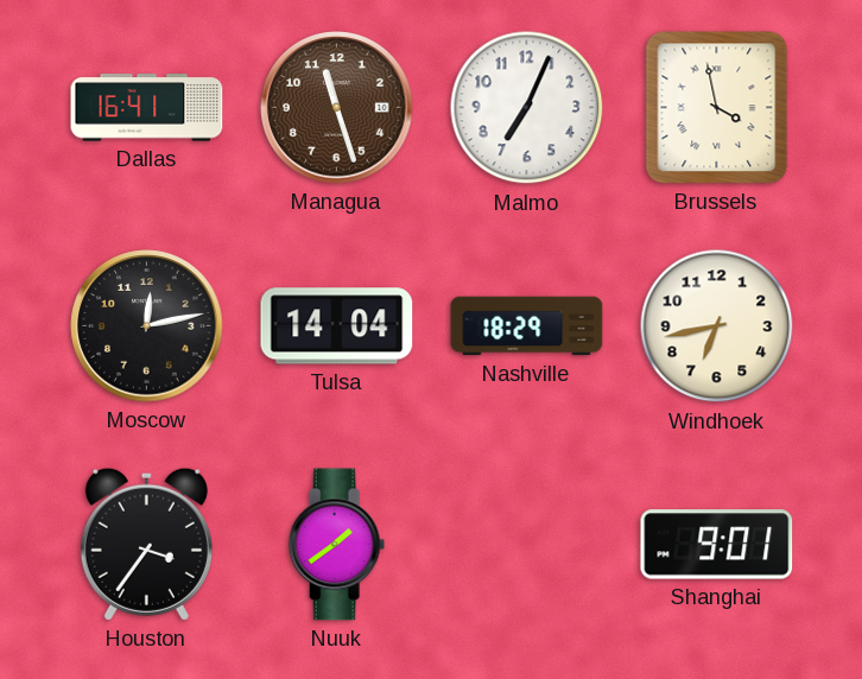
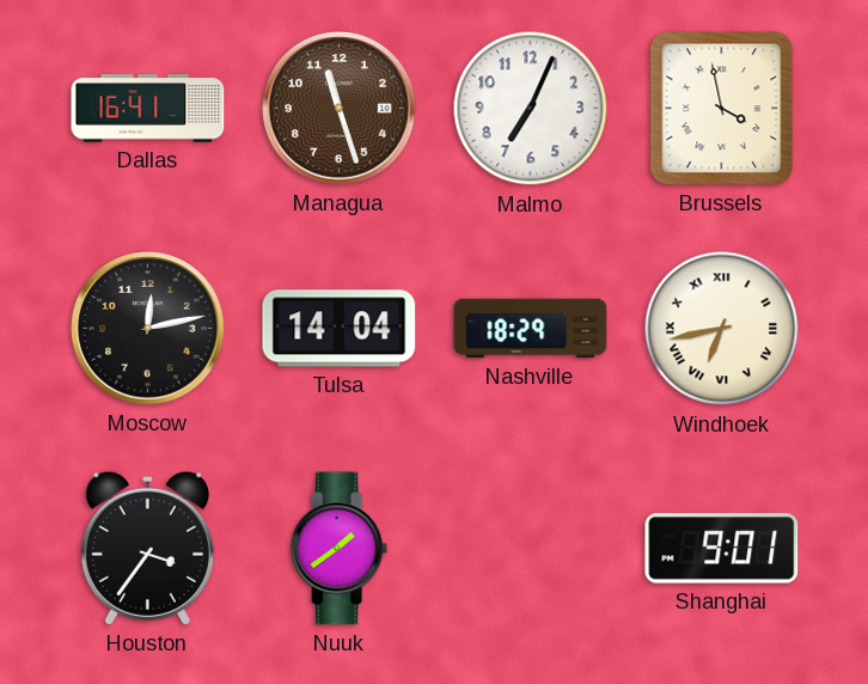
Windhoek numerals: Arabic -> Roman
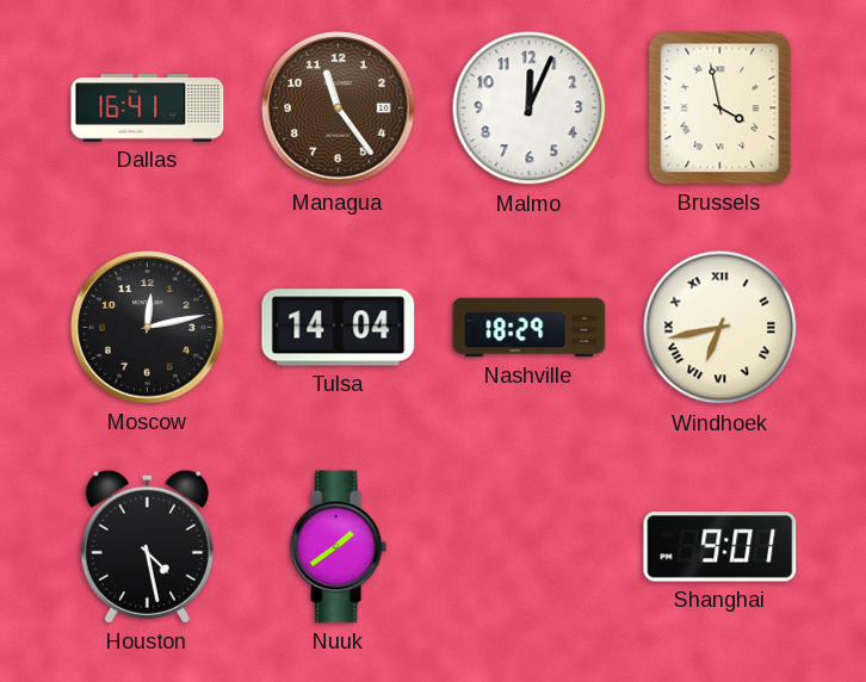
Managua: 11:27 -> 11:24
Malmo: 7:04 -> 12:04
Houston: 3:36 -> 4:28
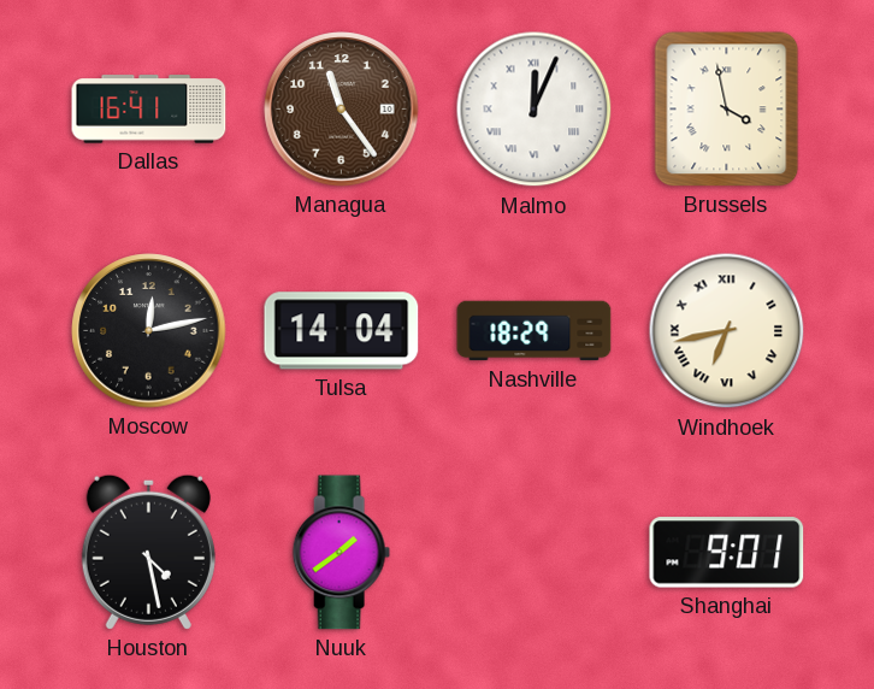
Malmo numerals: Arabic -> Roman
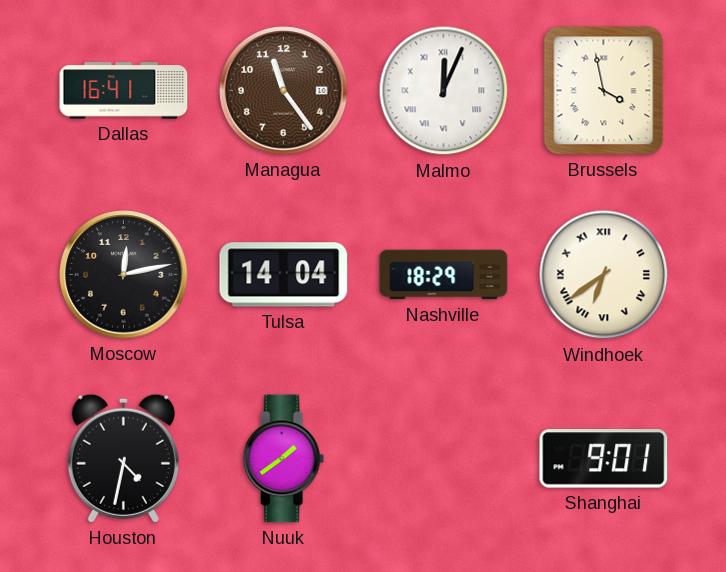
Windhoek: 6:43 -> 6:39
Houston: 4:28 -> 4:32
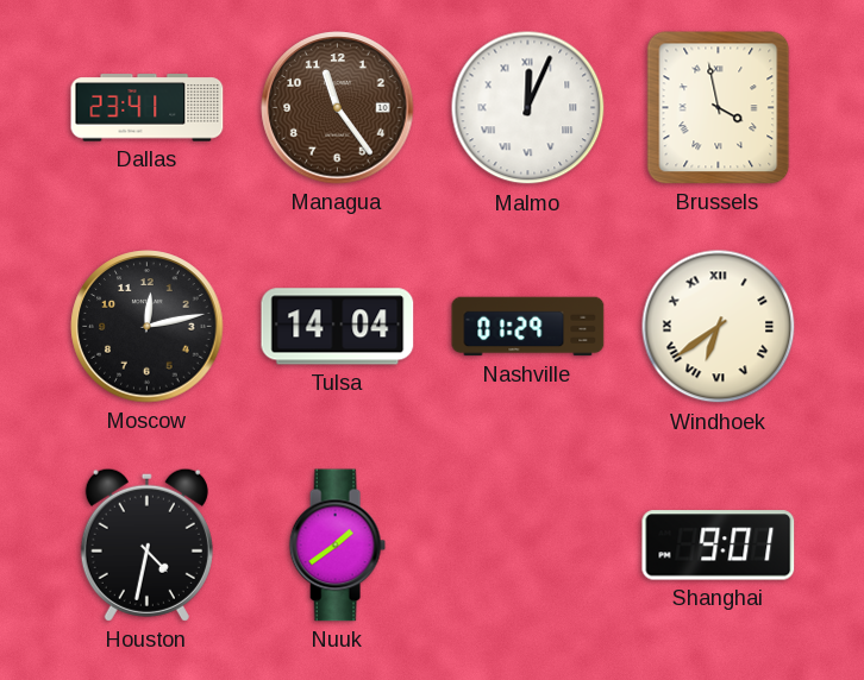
Dallas: 16:41 -> 23:41
Nashville: 18:29 -> 01:29
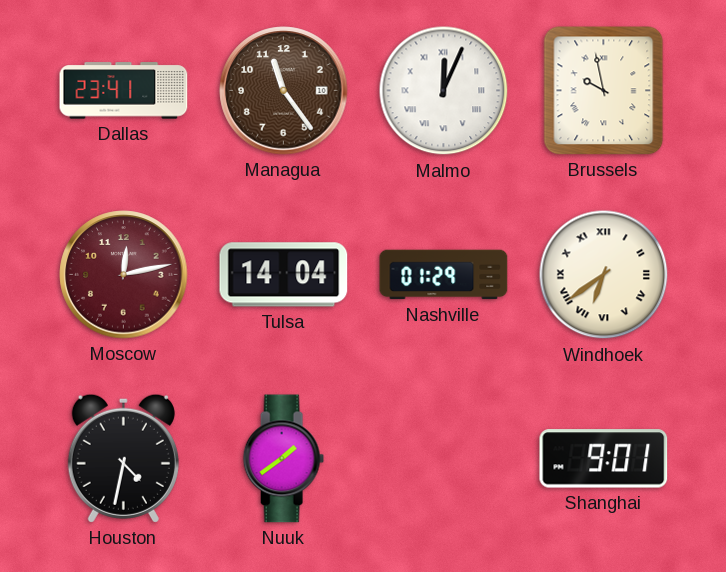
Brussels: 3:58 -> 9:58
Moscow dial: black -> burgundy
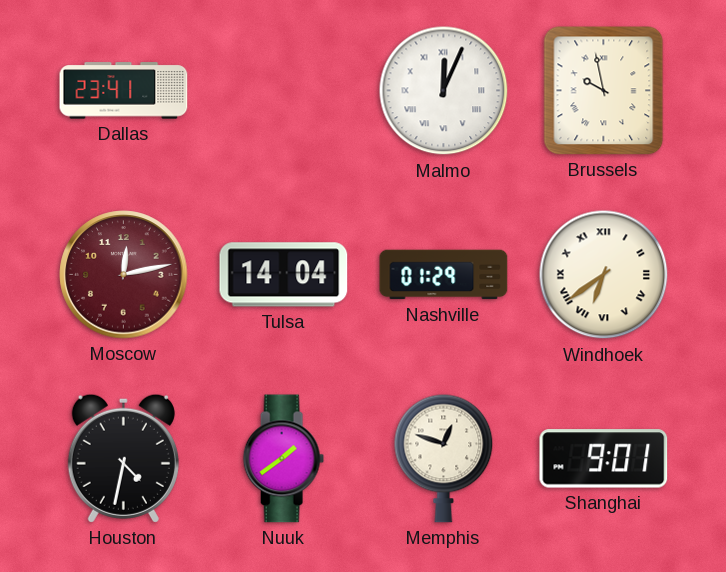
Managua: 11:24 -> none
Memphis: none -> 12:48
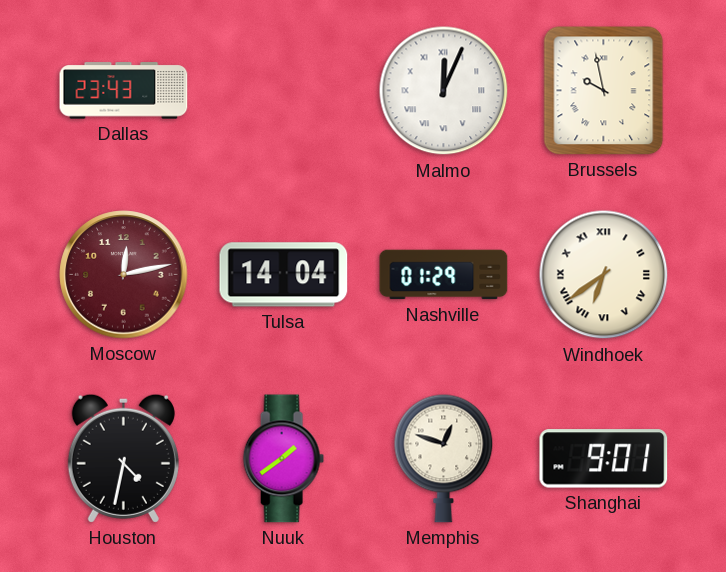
Dallas: 23:41 -> 23:43
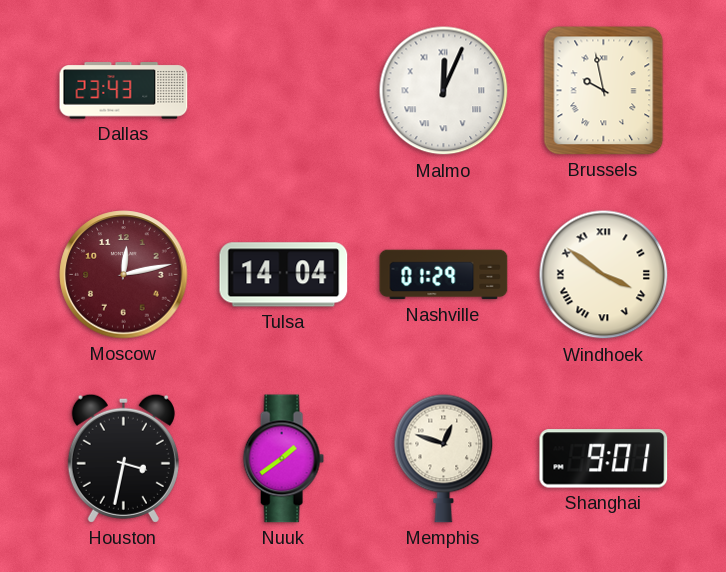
Windhoek: 6:39 -> 3:51
Houston: 4:32 -> 3:32
